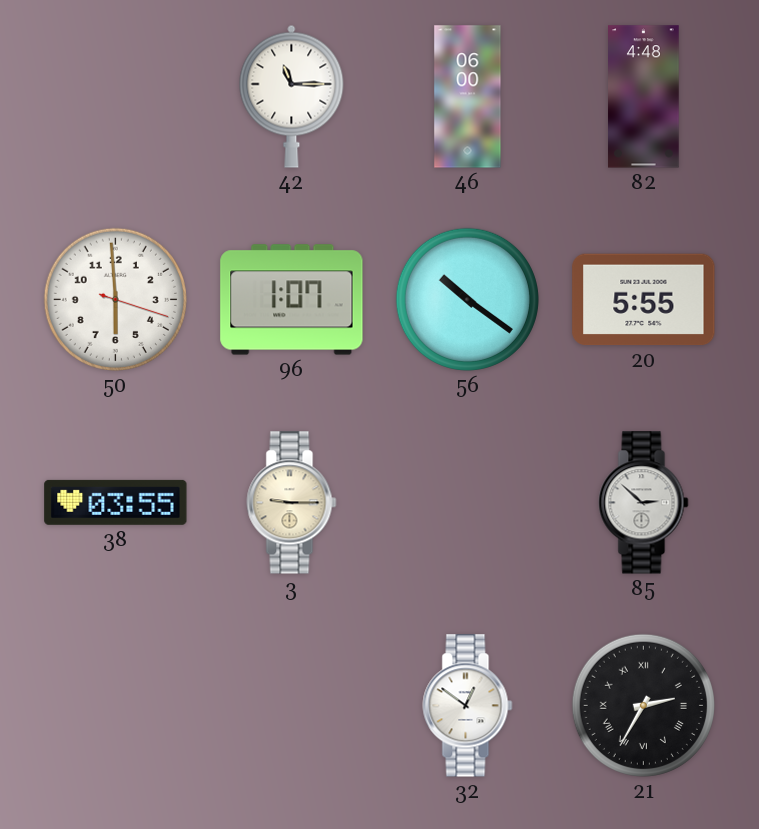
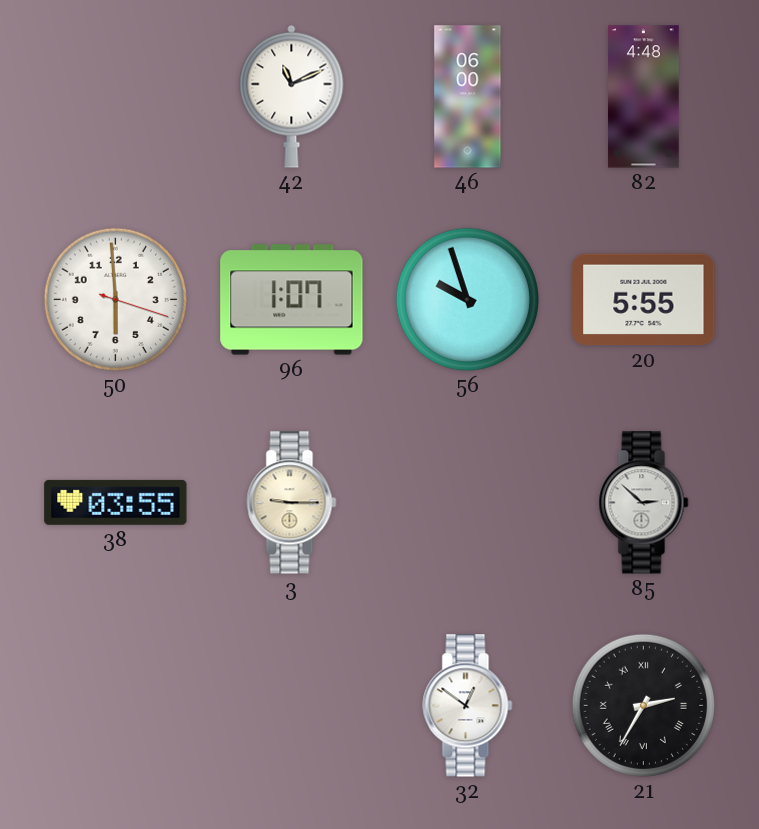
42: 11:15 -> 11:11
56: 10:21 -> 9:57
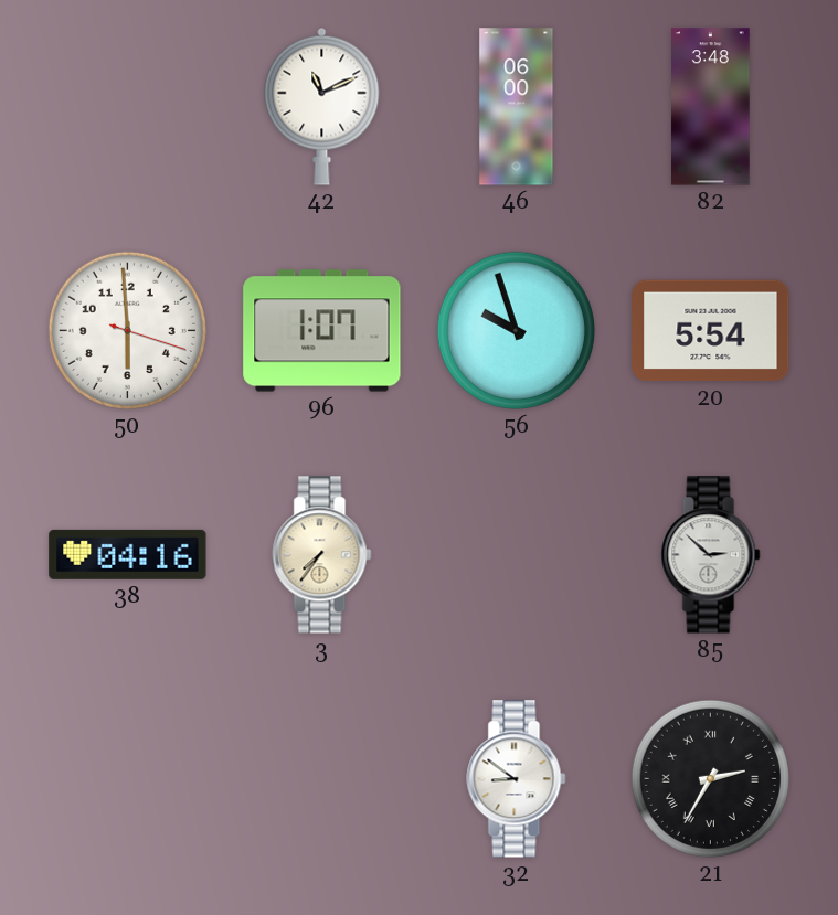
82: 4:48 -> 3:48
20: 5:55 -> 5:54
38: 03:55 -> 04:16
3: 9:15 -> 7:36
32: 12:51 -> 8:51
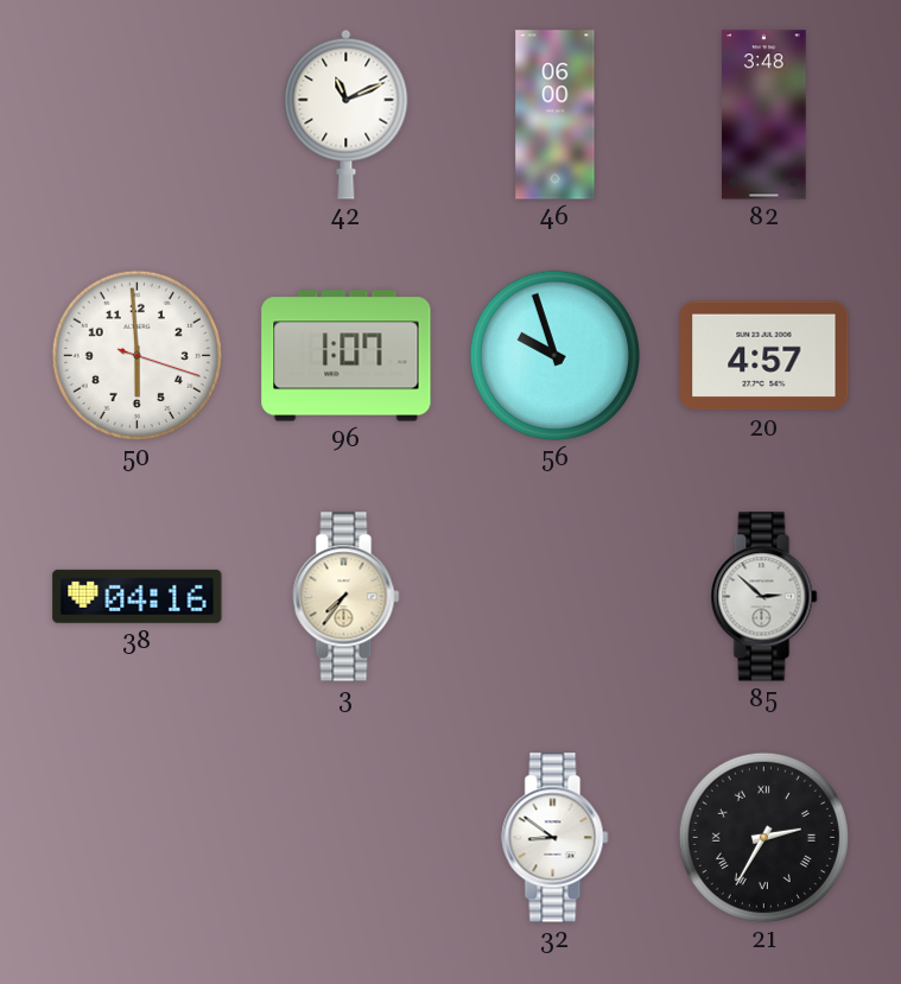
20: 5:54 -> 4:57
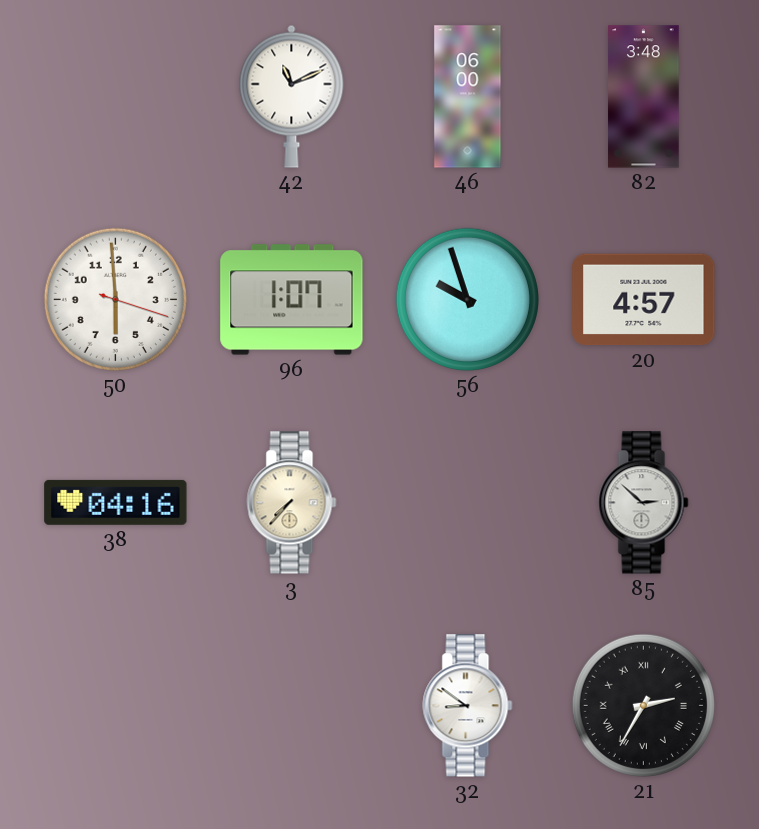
3: 7:36 -> 7:37
